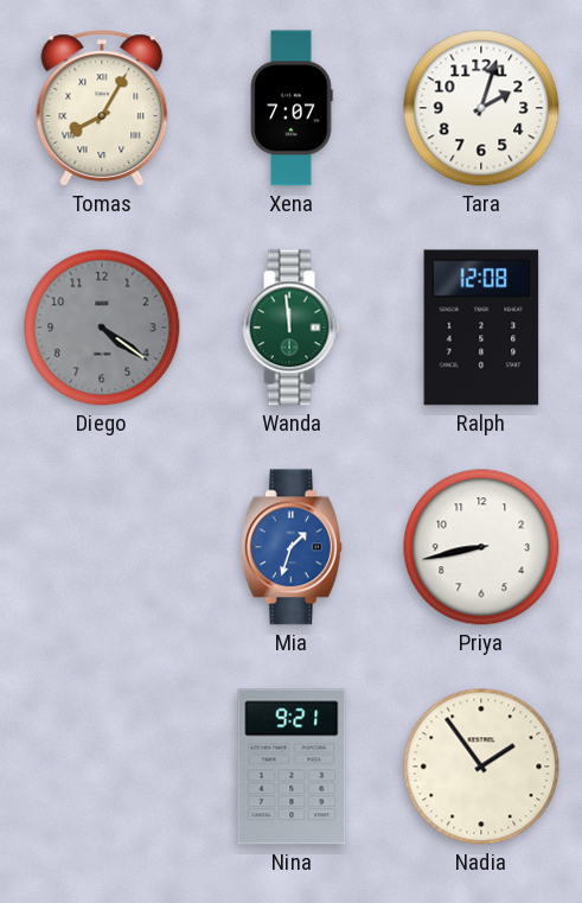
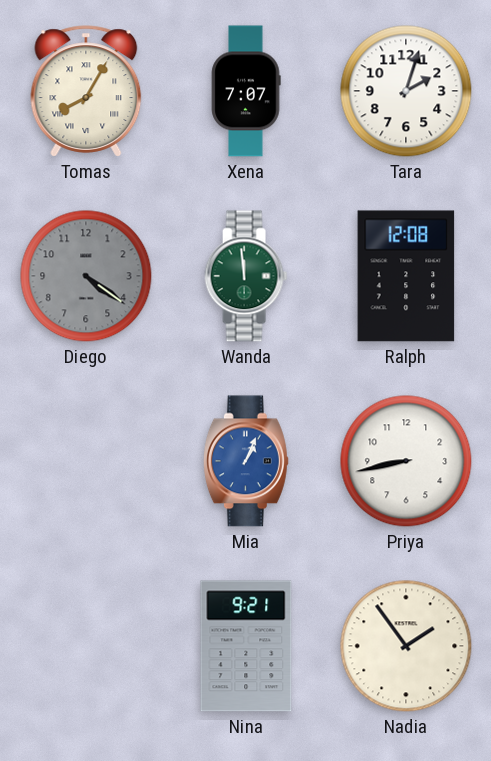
Mia: 1:33 -> 1:04
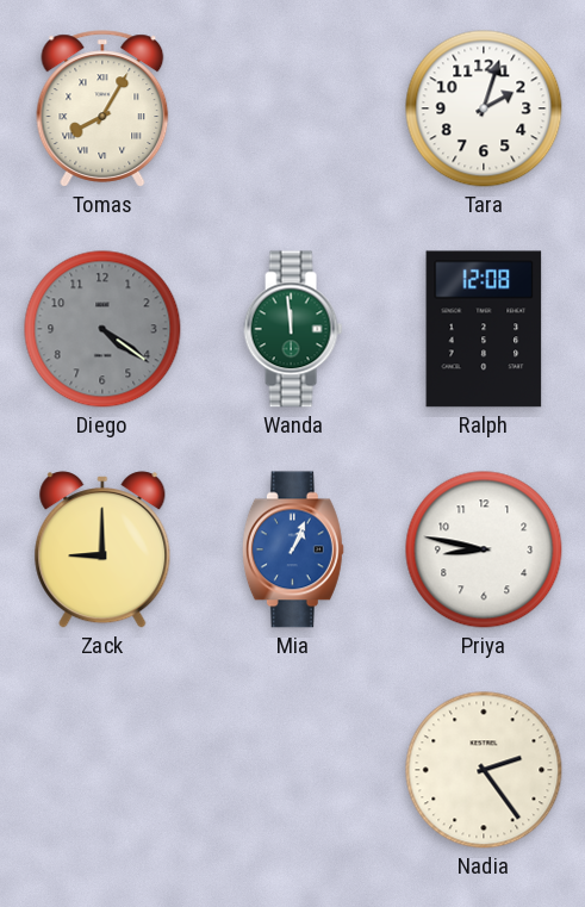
Xena: 7:07 -> none
Zack: none -> 9:00
Priya: 8:43 -> 8:47
Nina: 9:21 -> none
Nadia: 1:54 -> 2:24
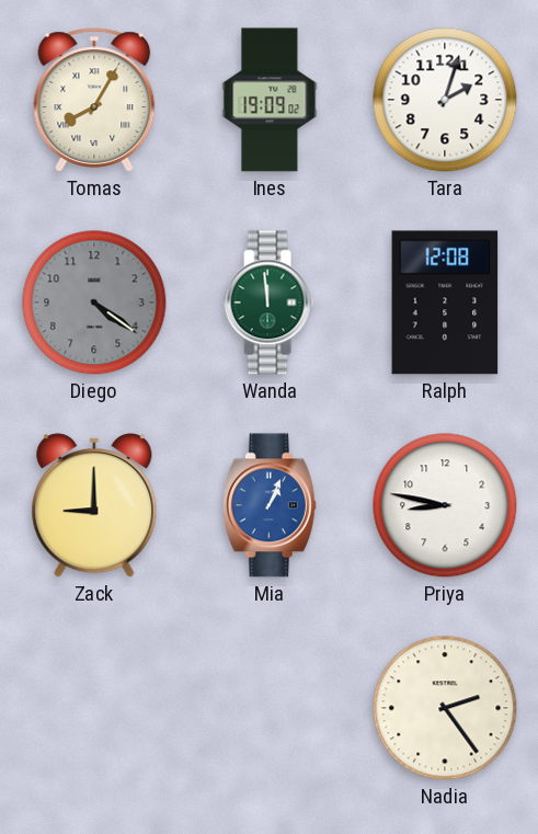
Ines: none -> 19:09
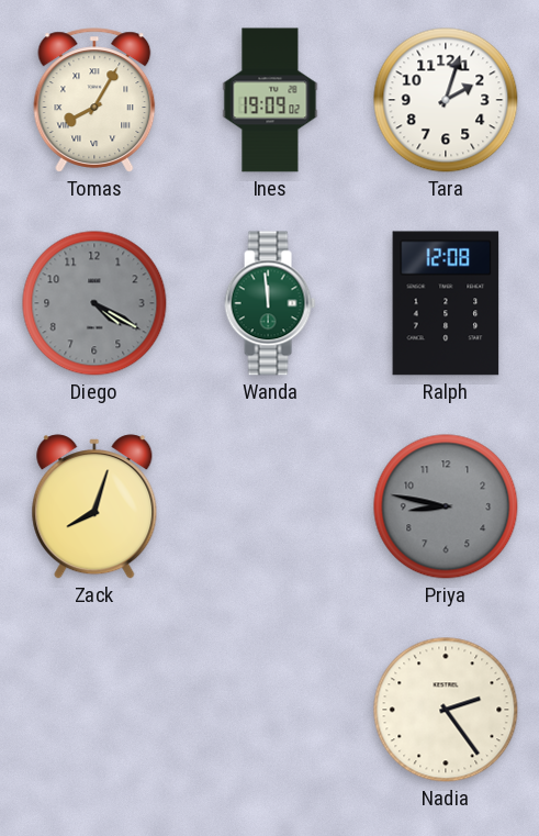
Diego: 4:21 -> 4:20
Zack: 9:00 -> 8:03
Mia: 1:04 -> none
Priya dial: white -> grey
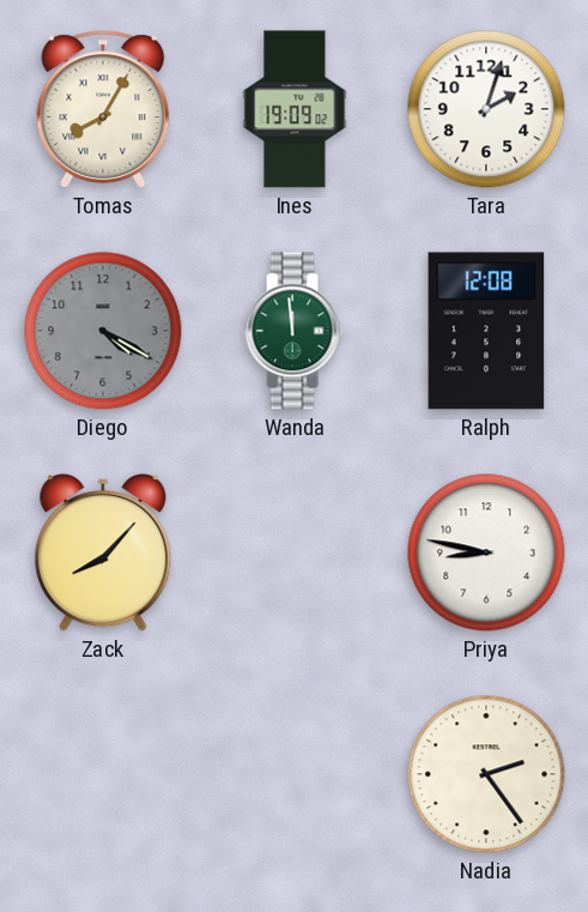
Zack: 8:03 -> 8:07
Priya dial: grey -> white
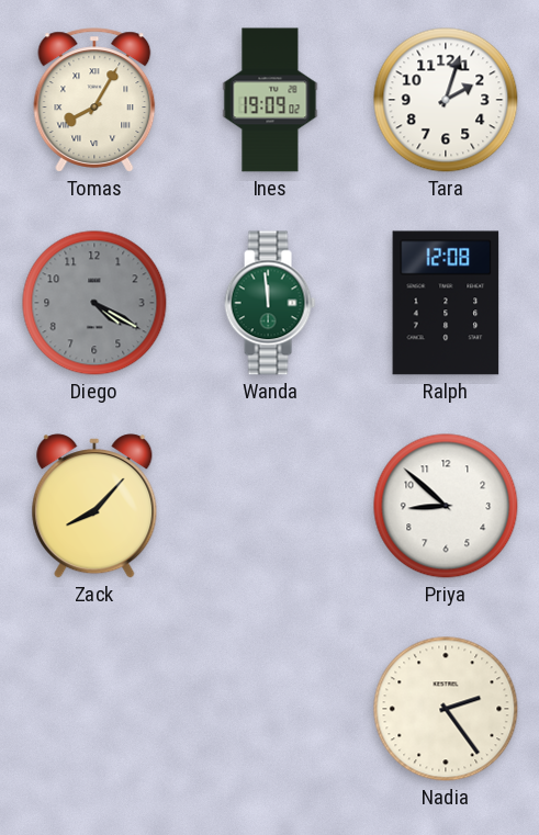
Priya: 8:47 -> 8:52
